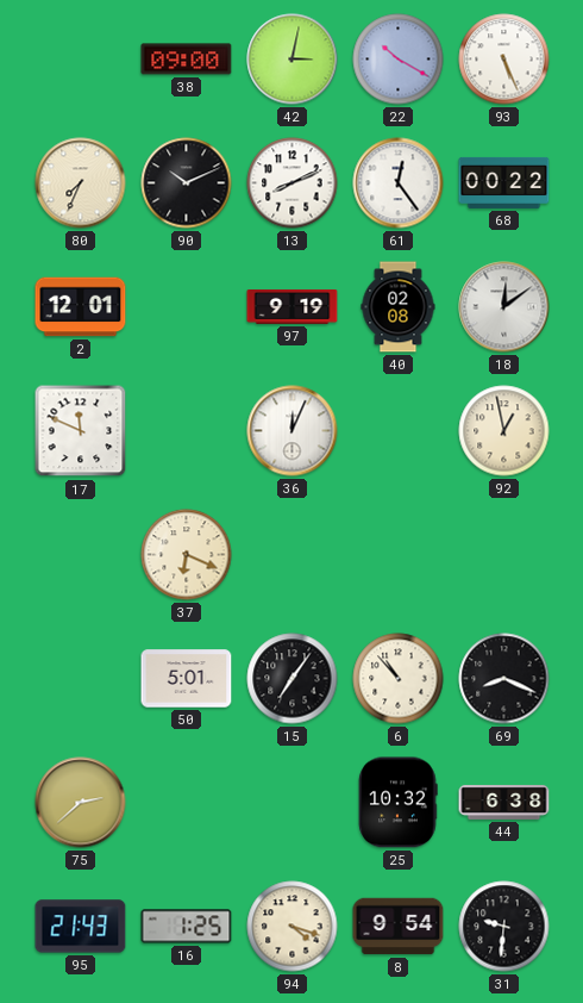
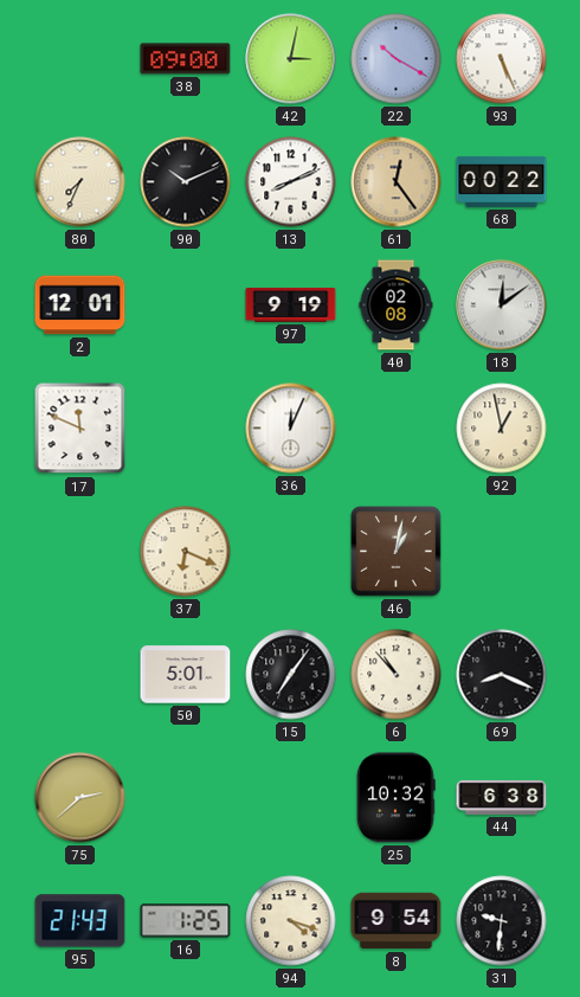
61 dial: white -> champagne
46: none -> 1:02
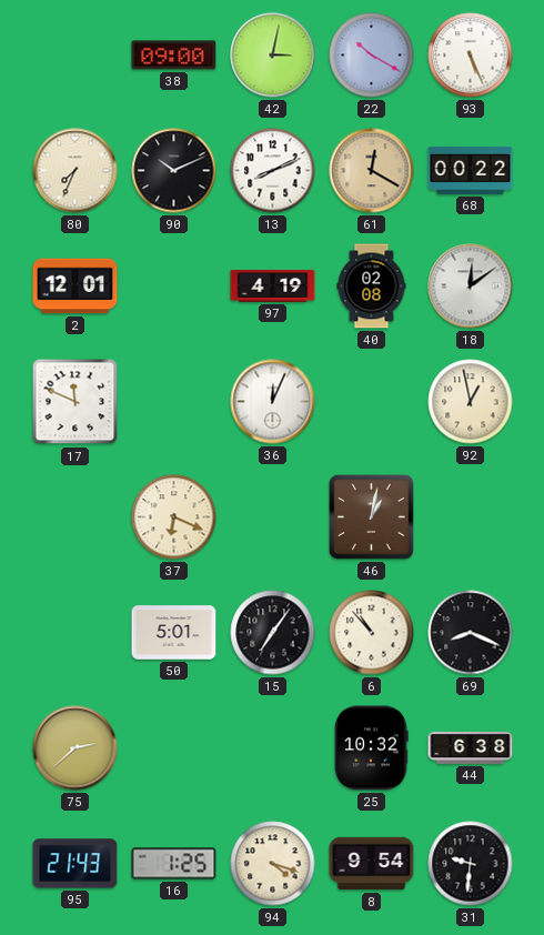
61: 12:24 -> 12:20
97: 9:19 -> 4:19
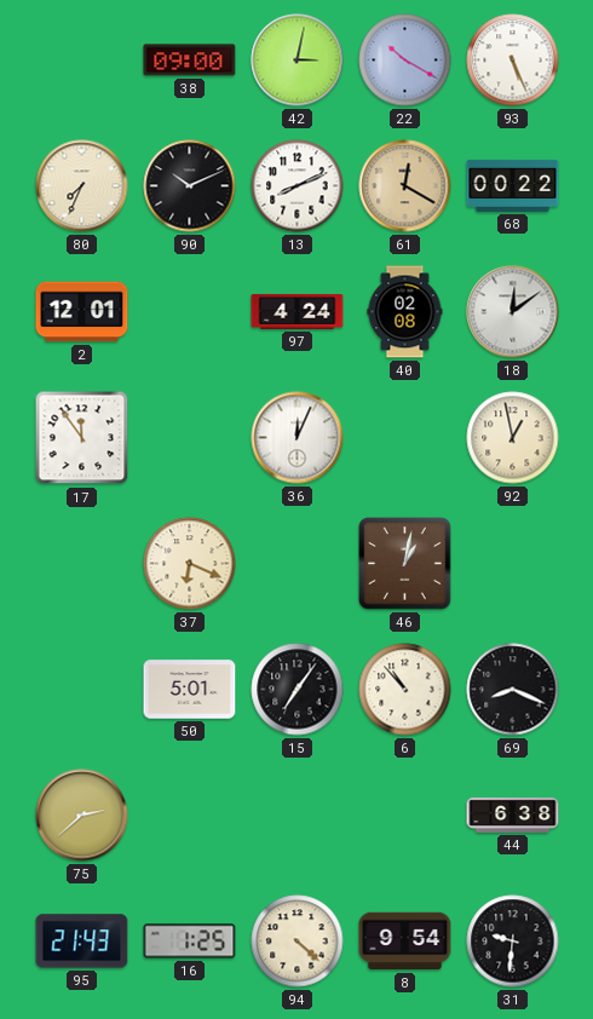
97: 4:19 -> 4:24
17: 11:49 -> 11:54
25: 10:32 -> none
94: 4:18 -> 4:22
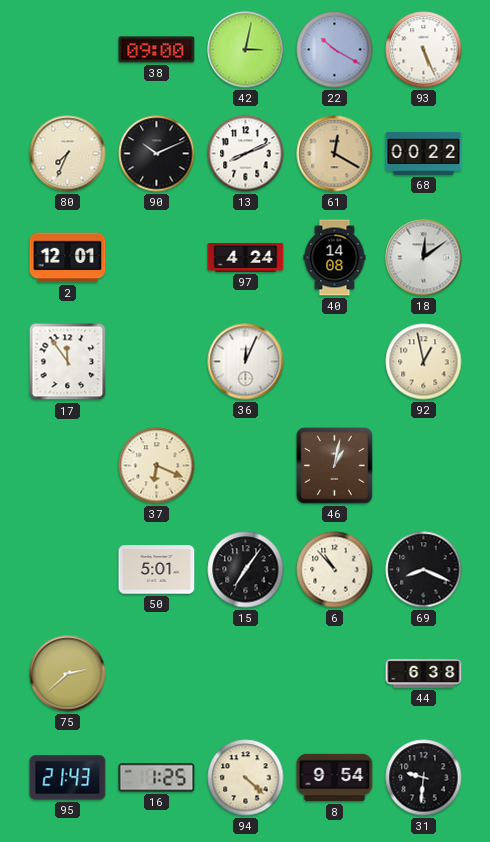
40: 02:08 -> 14:08
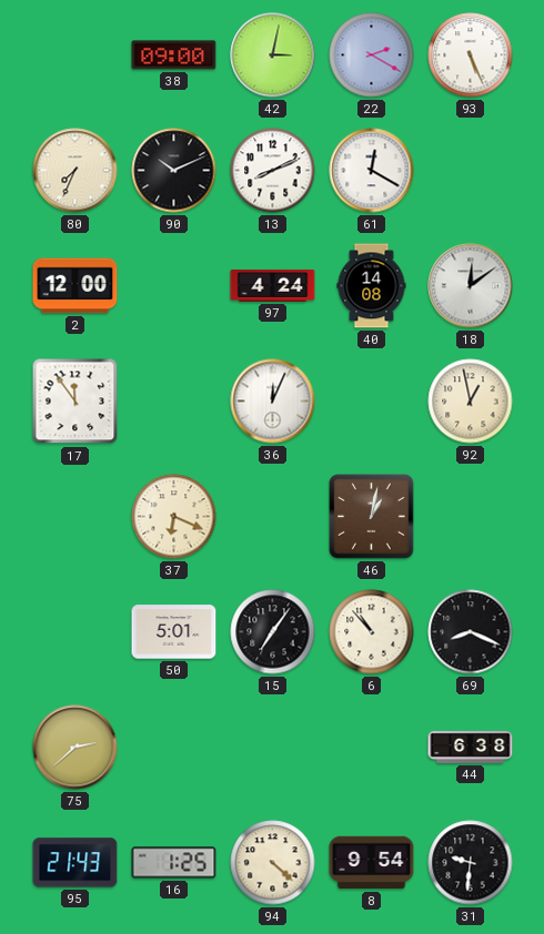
22: 10:20 -> 2:20
61 dial: champagne -> white
68: 00:22 -> none
2: 12:01 -> 12:00
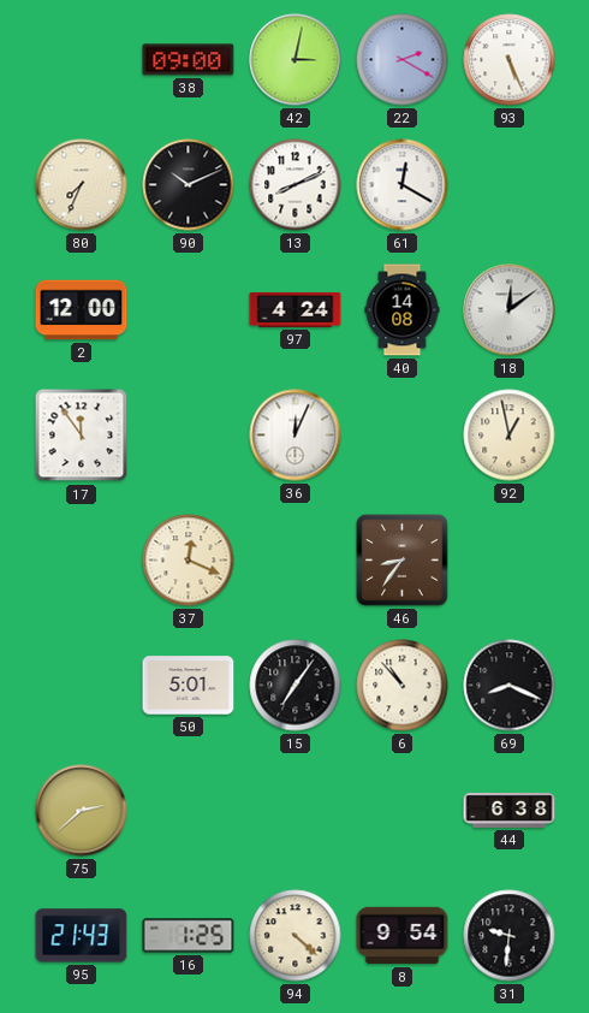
37: 6:19 -> 12:19
46: 1:02 -> 8:36
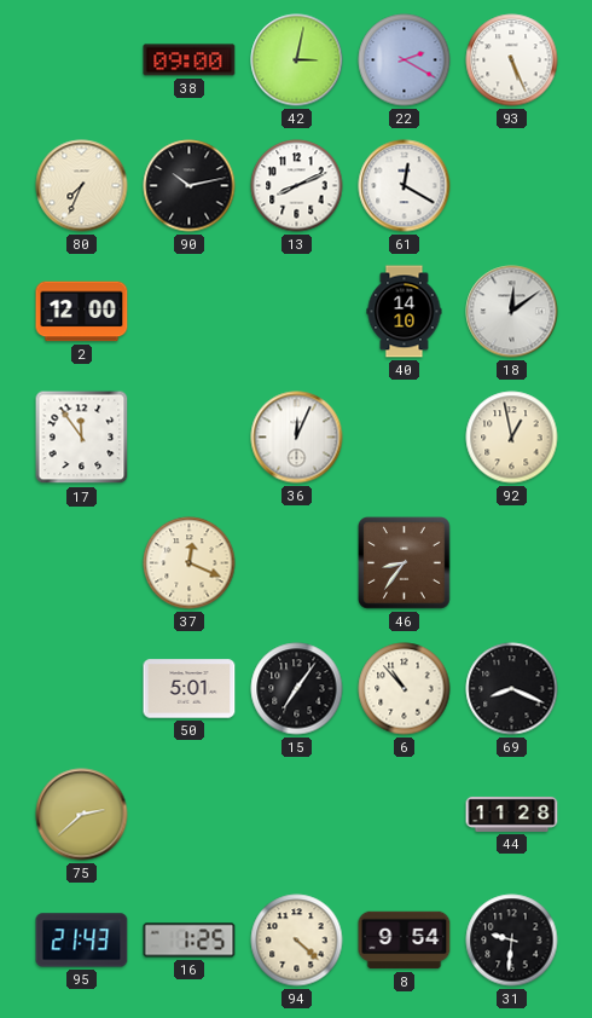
90: 10:11 -> 10:13
97: 4:24 -> none
40: 14:08 -> 14:10
44: 6:38 -> 11:28
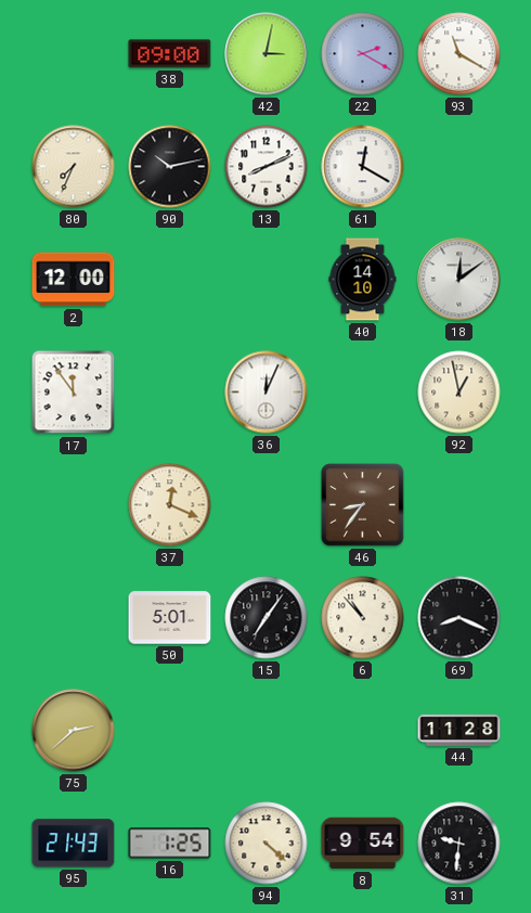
93: 5:26 -> 11:20
